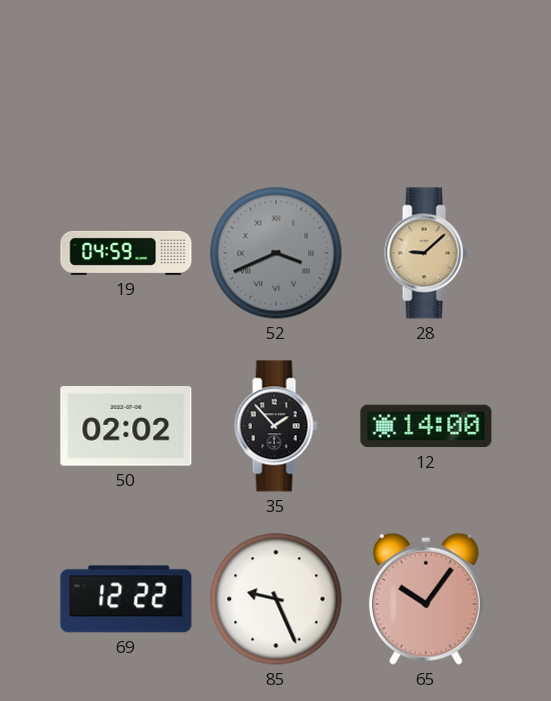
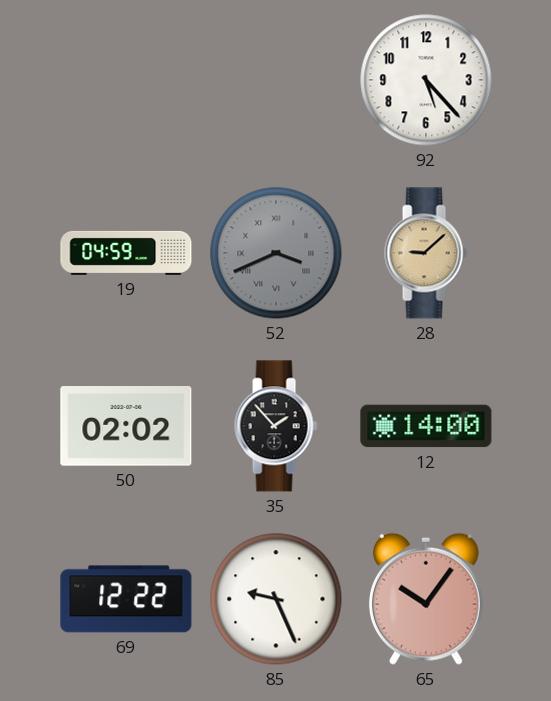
92: none -> 5:23
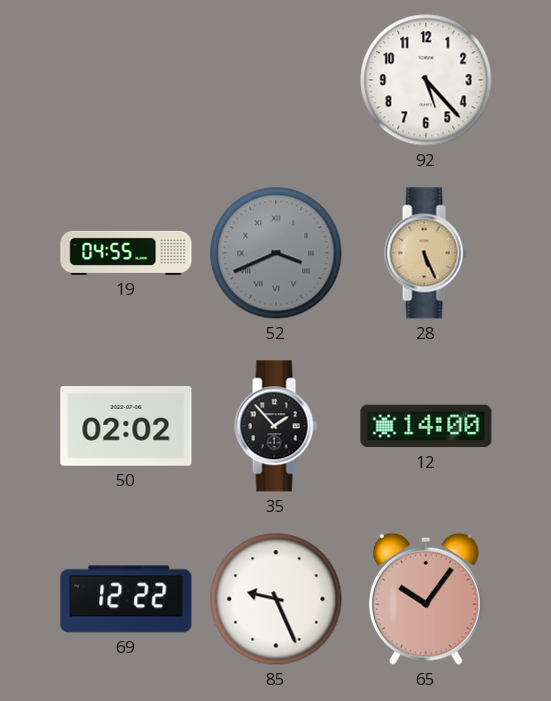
19: 04:59 -> 04:55
28: 9:08 -> 5:26
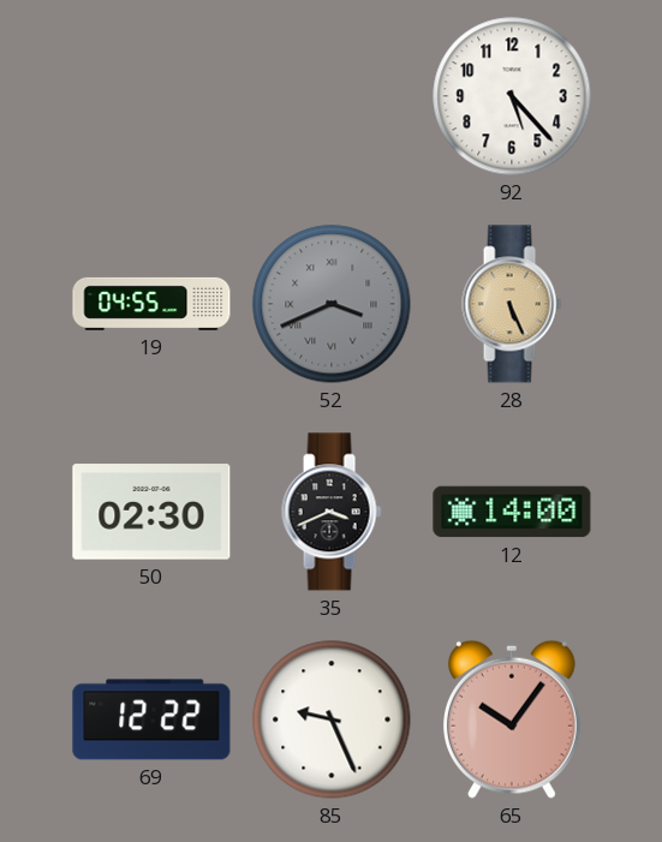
50: 02:02 -> 02:30
35: 1:53 -> 3:41
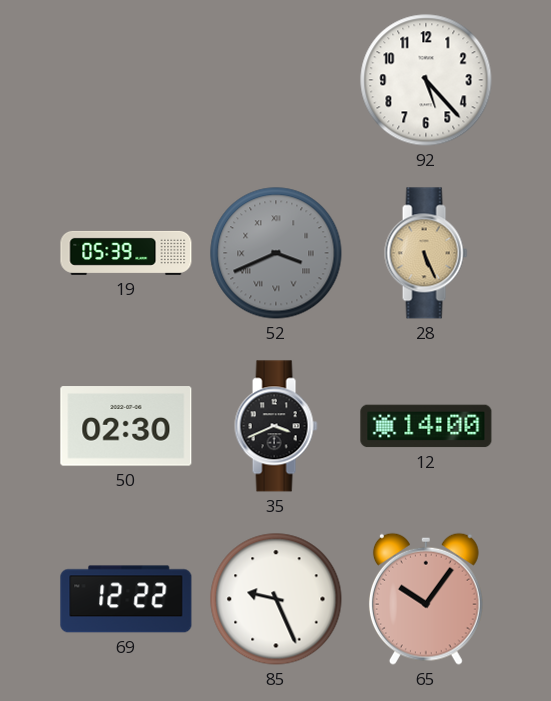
19: 04:55 -> 05:39
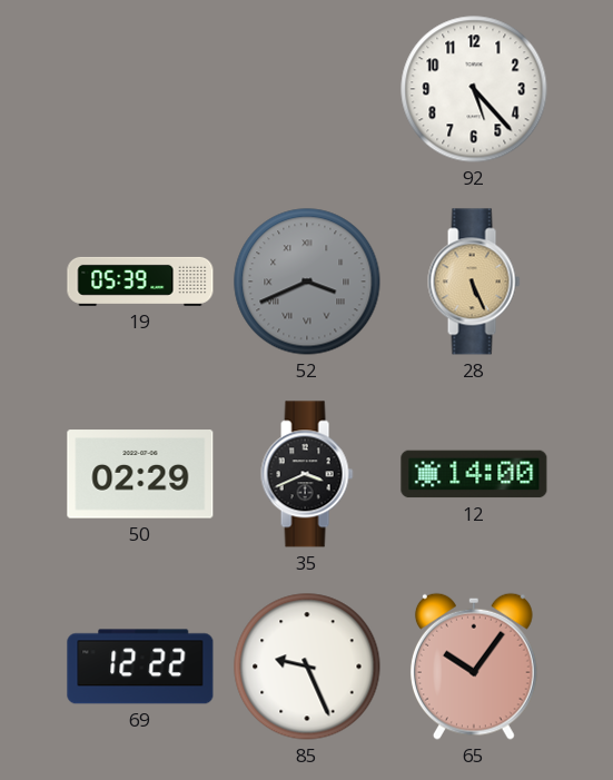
50: 02:30 -> 02:29
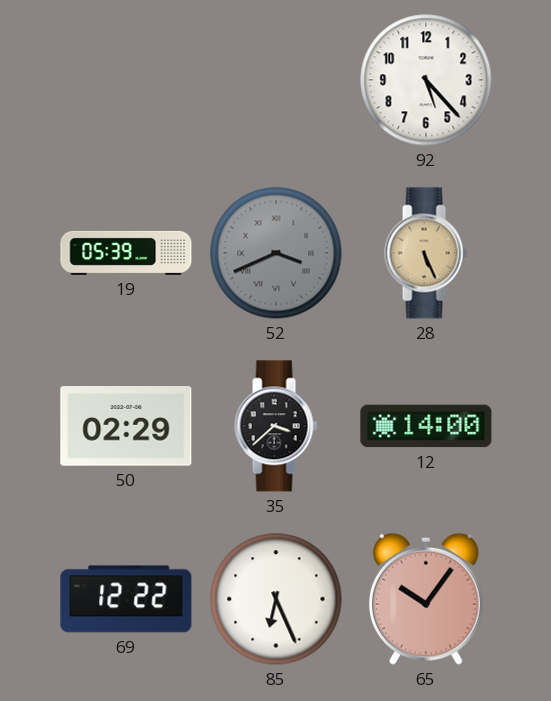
35: 3:41 -> 3:38
85: 9:26 -> 6:26
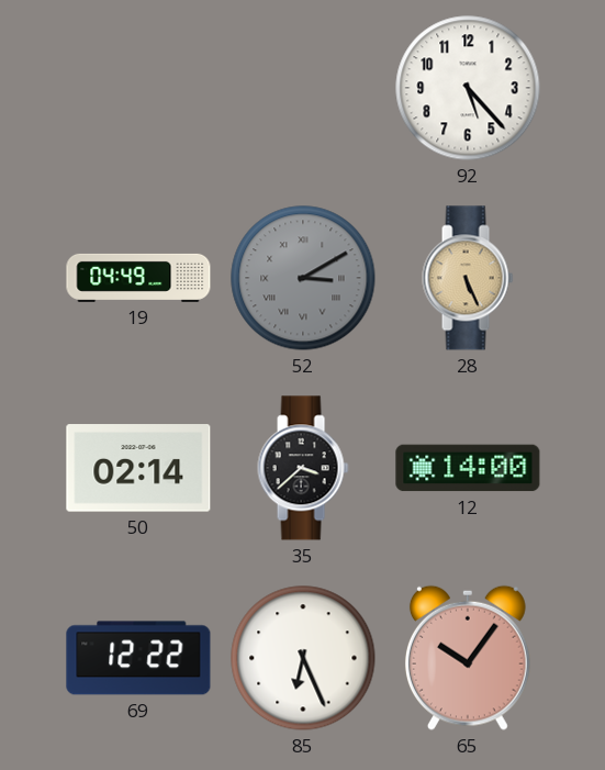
19: 05:39 -> 04:49
52: 3:41 -> 3:10
50: 02:29 -> 02:14
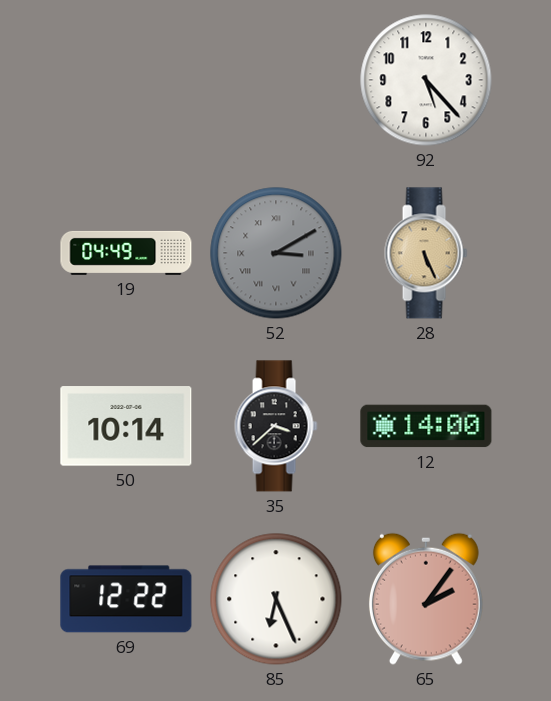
50: 02:14 -> 10:14
65: 10:06 -> 2:06
